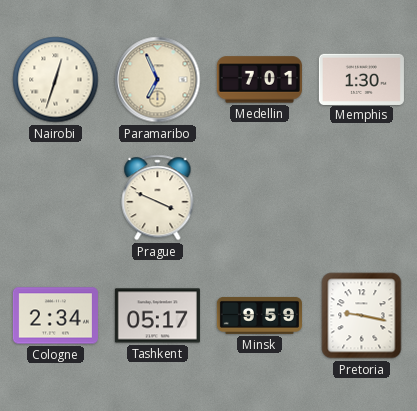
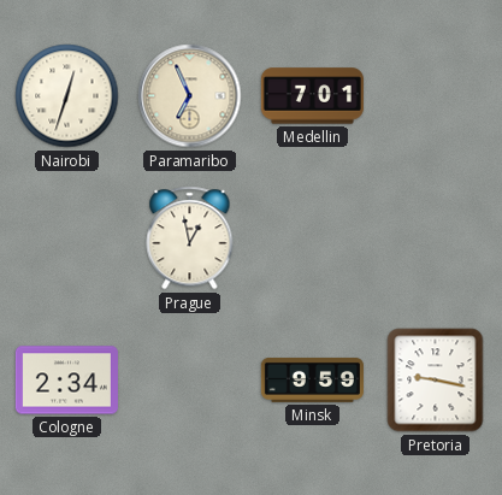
Memphis: 1:30 -> none
Prague: 3:49 -> 12:58
Tashkent: 05:17 -> none
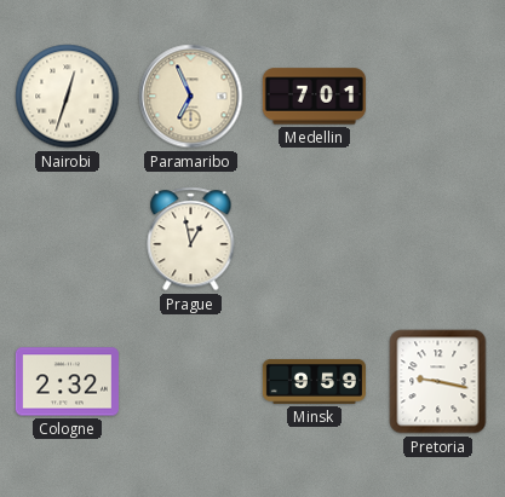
Cologne: 2:34 -> 2:32
